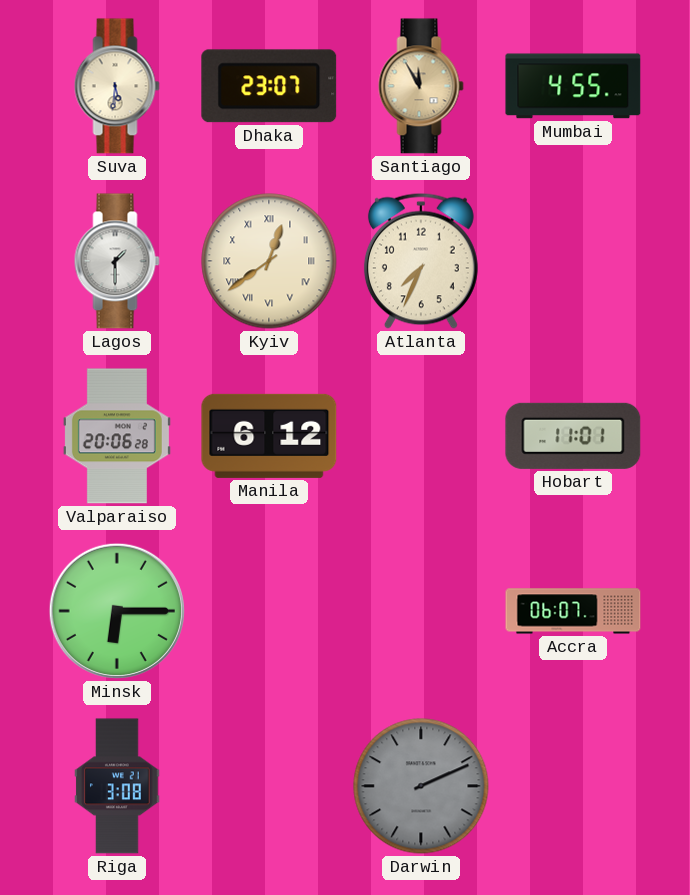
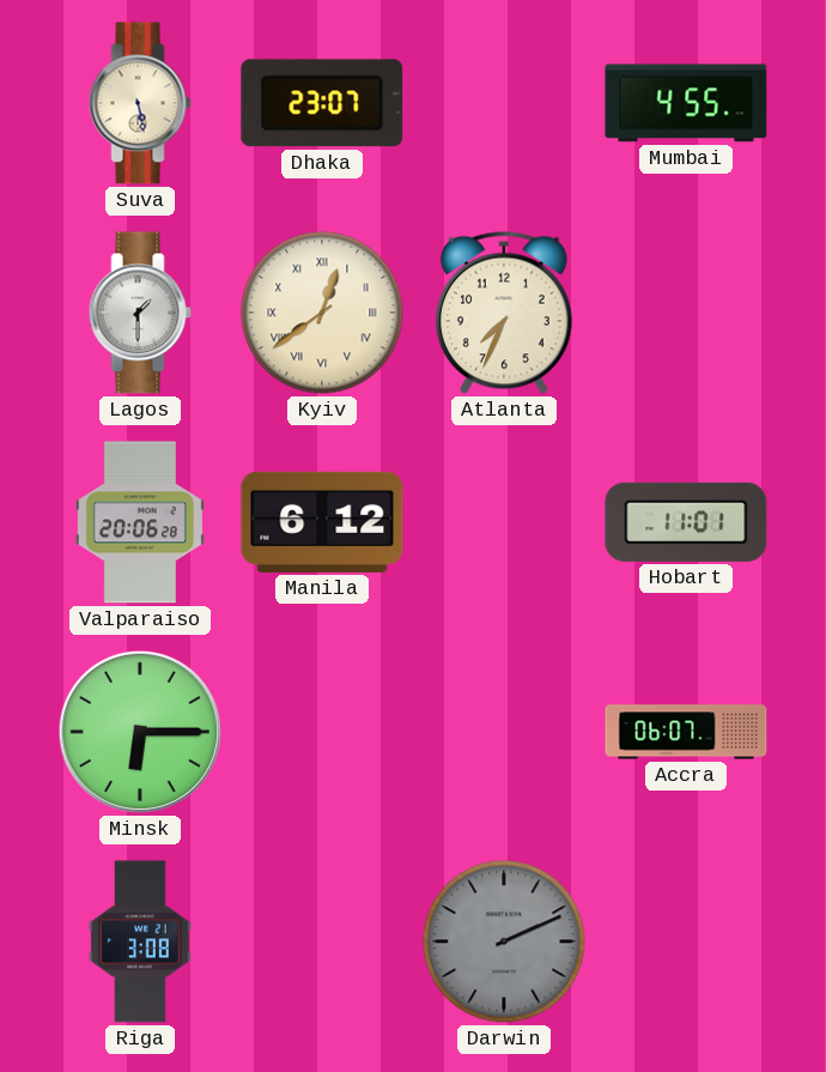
Suva: 5:31 -> 5:28
Santiago: 11:55 -> none
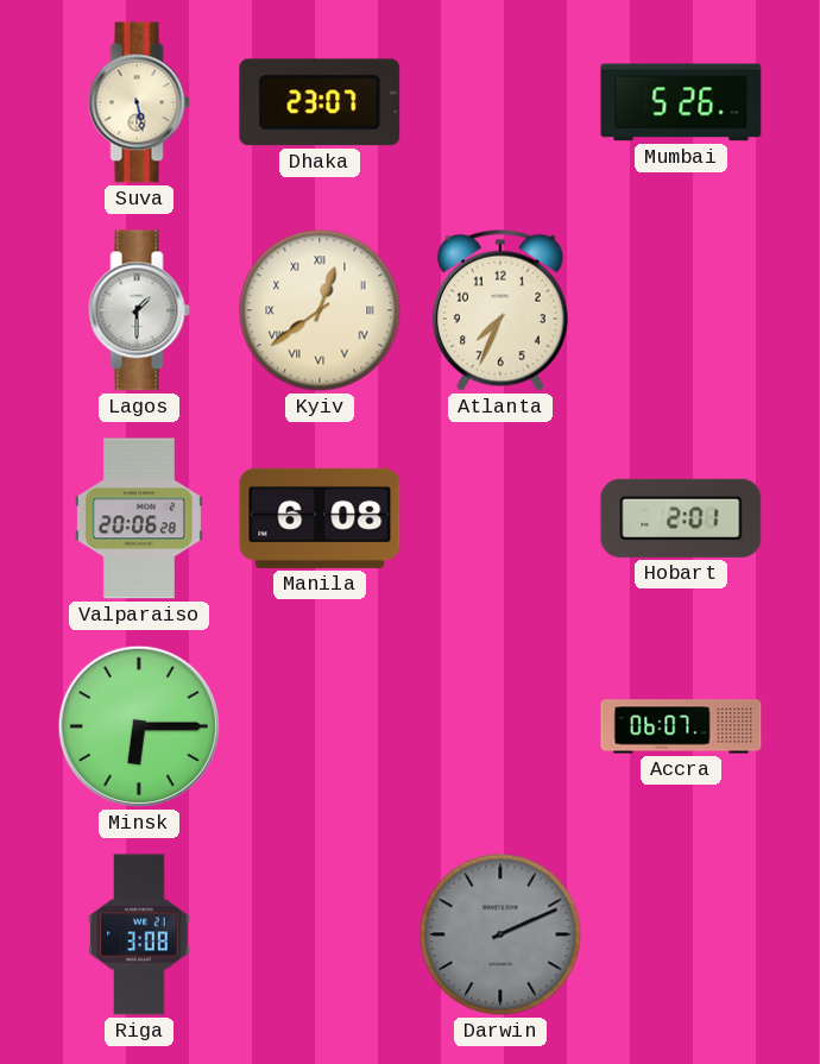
Mumbai: 4:55 -> 5:26
Manila: 6:12 -> 6:08
Hobart: 11:01 -> 2:01
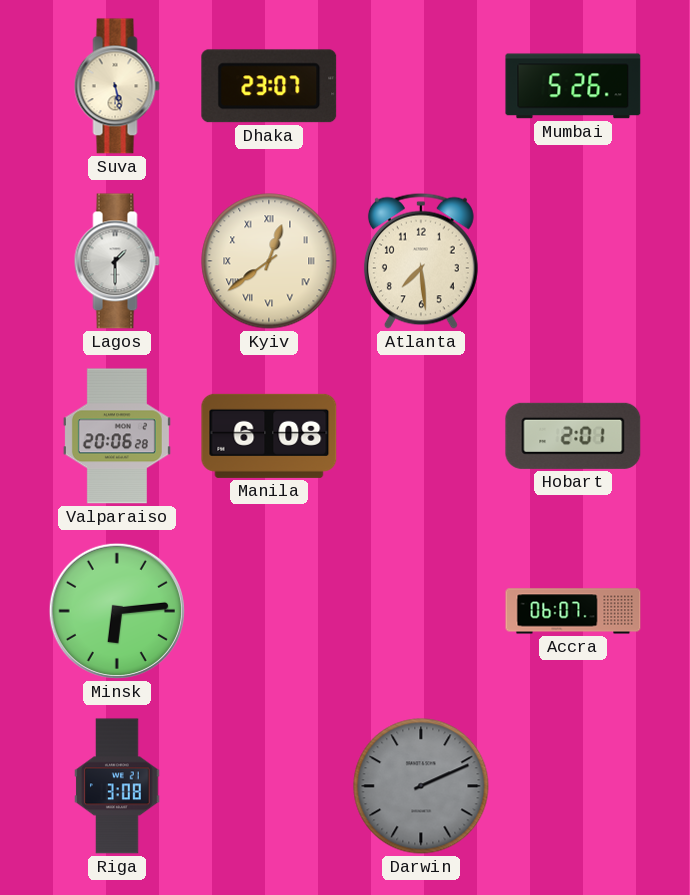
Atlanta: 7:34 -> 7:29
Minsk: 6:15 -> 6:14
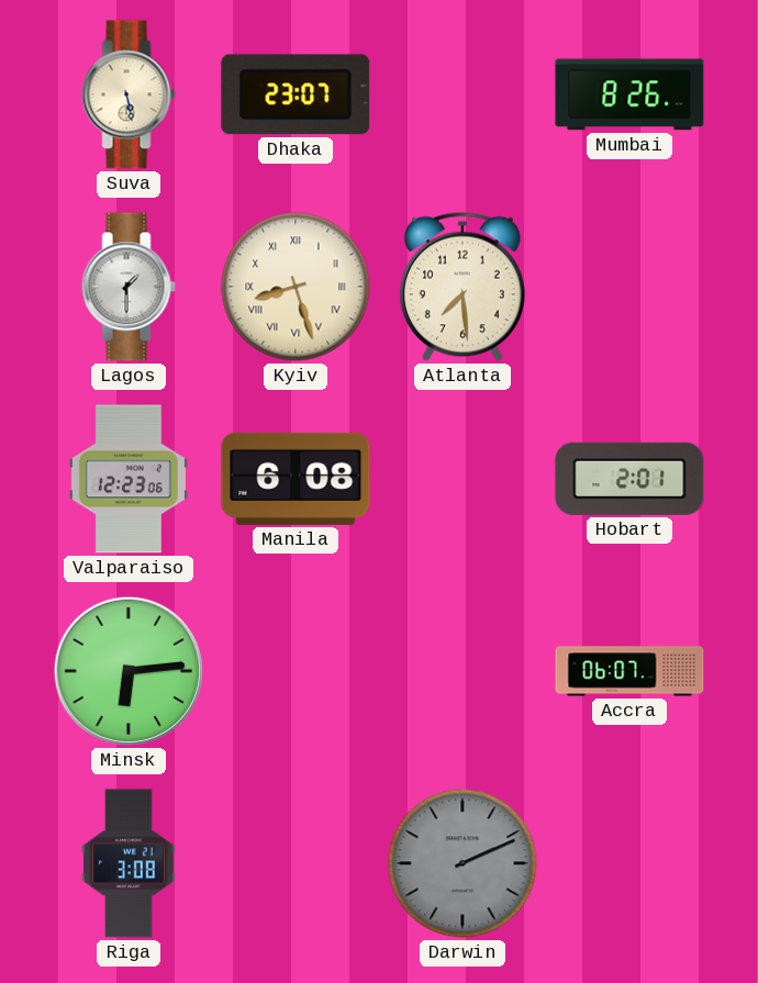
Mumbai: 5:26 -> 8:26
Kyiv: 12:39 -> 8:27
Valparaiso: 20:06 -> 12:23
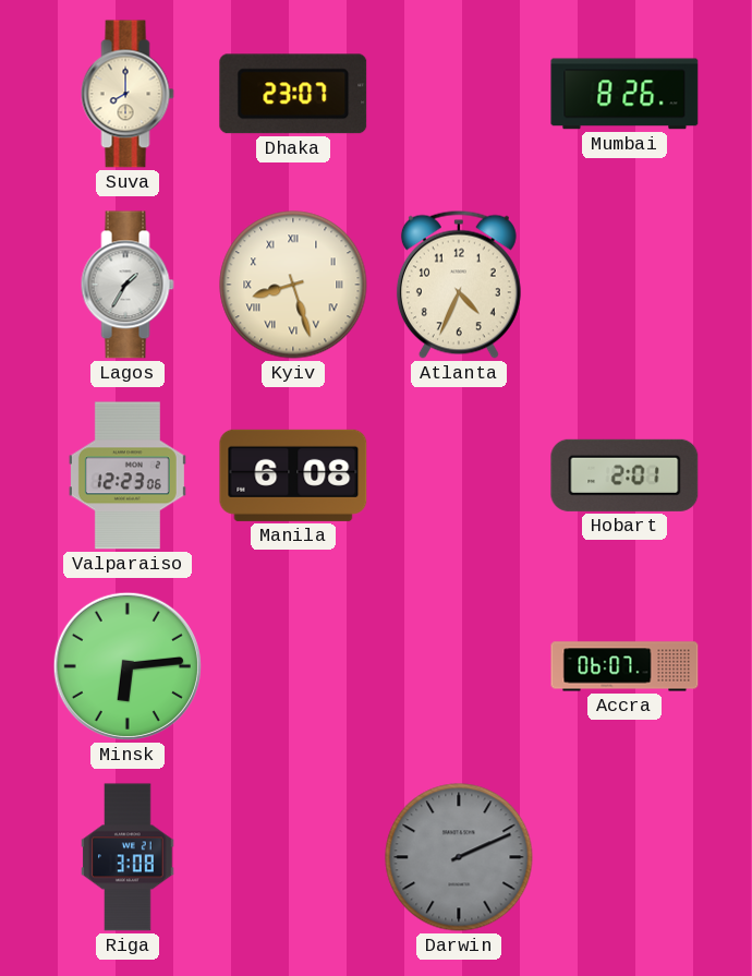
Suva: 5:28 -> 8:00
Lagos: 1:30 -> 1:35
Atlanta: 7:29 -> 4:34
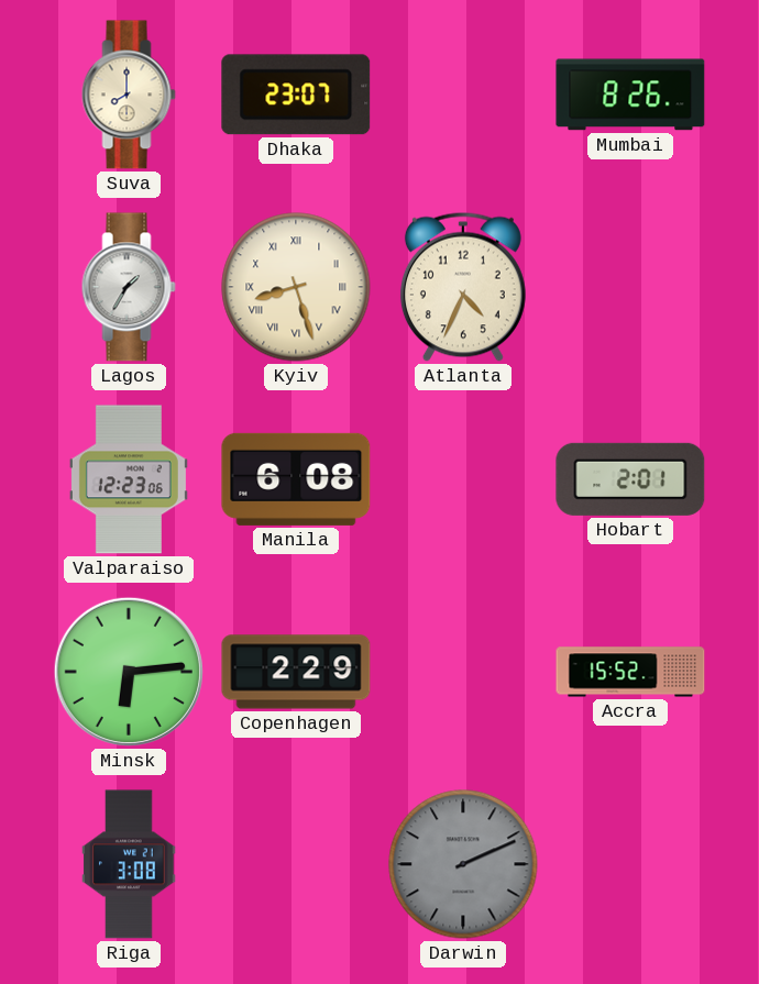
Copenhagen: none -> 2:29
Accra: 06:07 -> 15:52
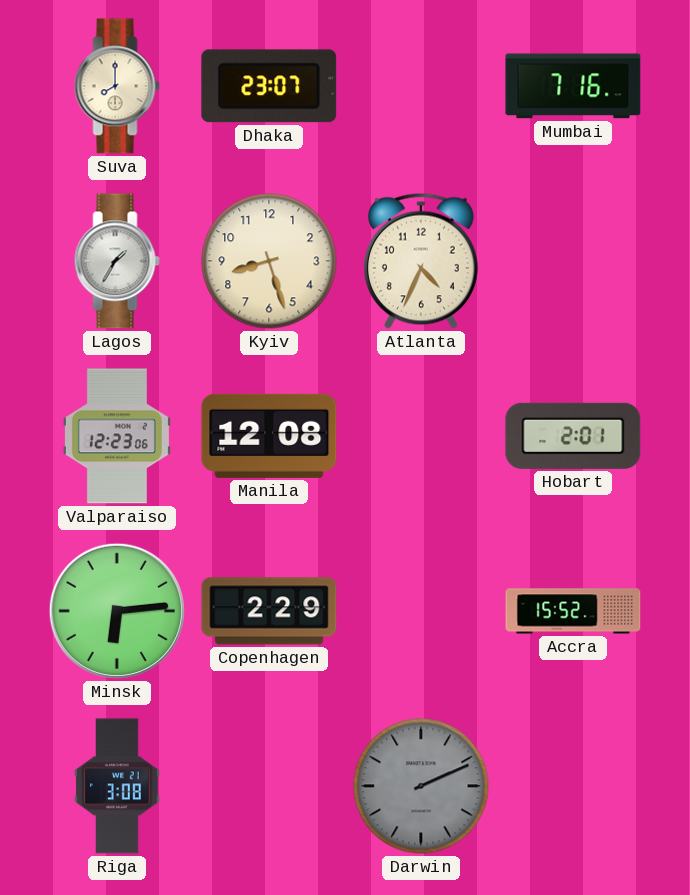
Mumbai: 8:26 -> 7:16
Kyiv numerals: Roman -> Arabic
Manila: 6:08 -> 12:08
